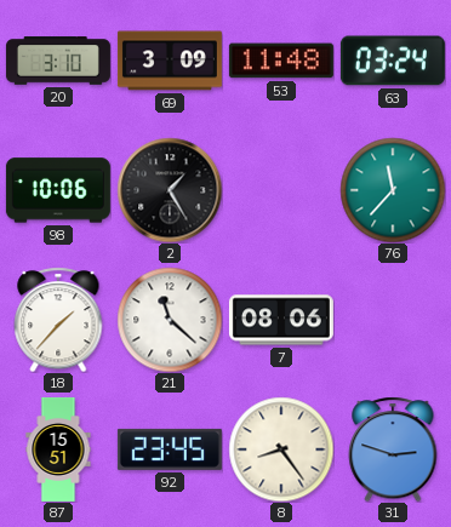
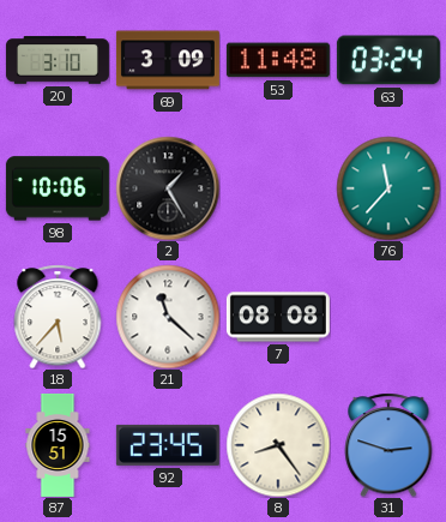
18: 1:37 -> 5:37
7: 08:06 -> 08:08
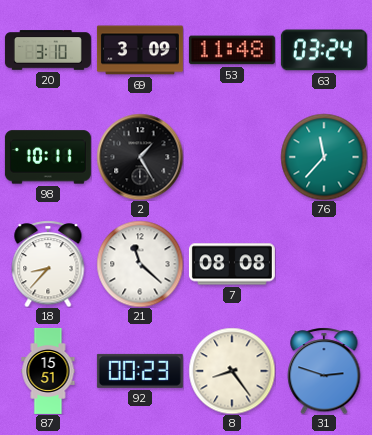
98: 10:06 -> 10:11
18: 5:37 -> 8:37
92: 23:45 -> 00:23
